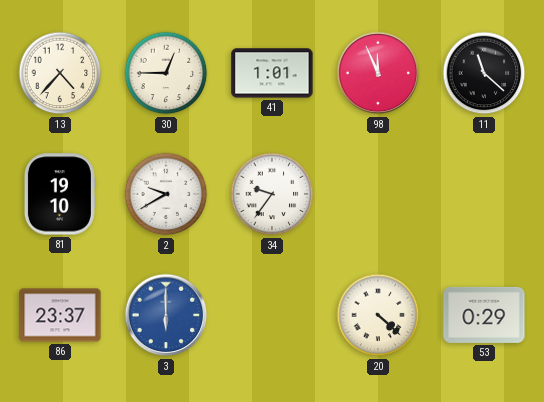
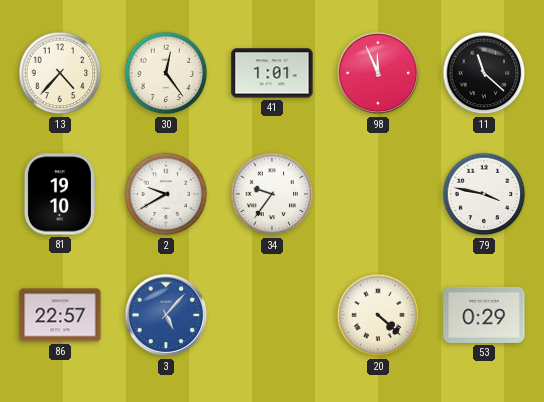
30: 12:45 -> 12:24
79: none -> 3:47
86: 23:37 -> 22:57
3: 6:00 -> 5:07
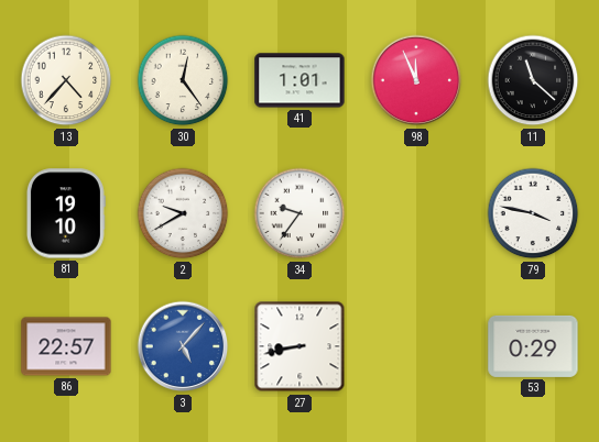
27: none -> 8:43
20: 4:22 -> none
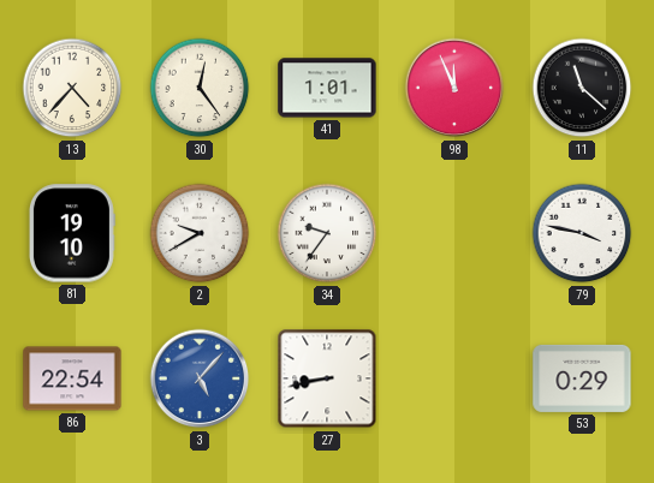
86: 22:57 -> 22:54
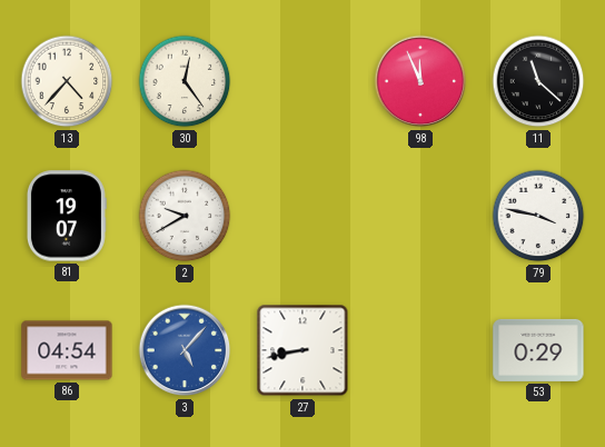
41: 1:01 -> none
81: 19:10 -> 19:07
34: 9:36 -> none
86: 22:54 -> 04:54
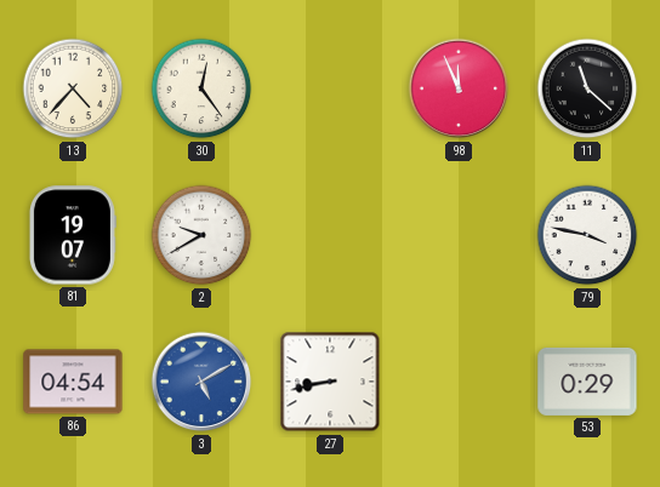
3: 5:07 -> 5:10
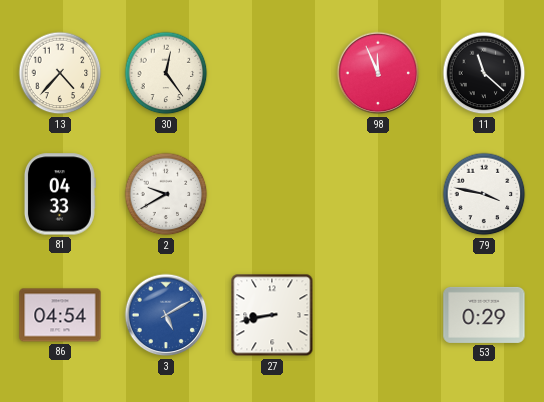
81: 19:07 -> 04:33
